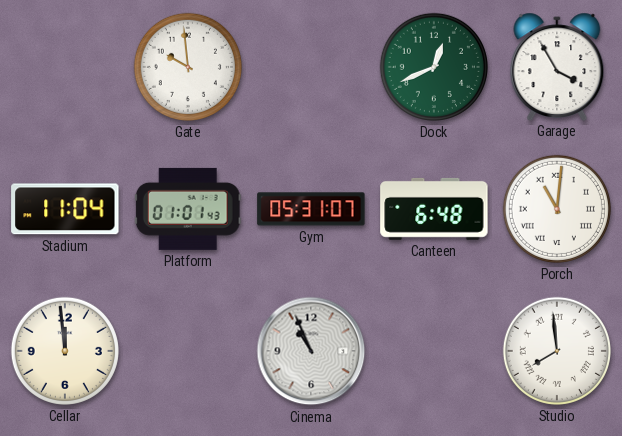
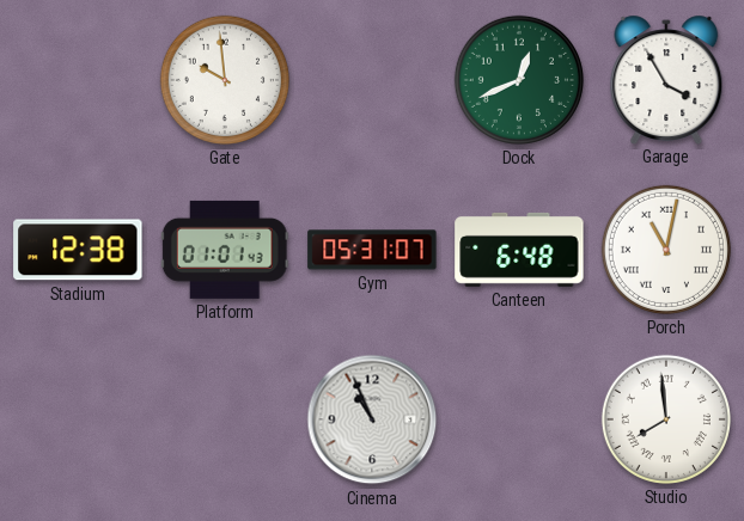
Stadium: 11:04 -> 12:38
Porch: 11:01 -> 11:02
Cellar: 11:59 -> none
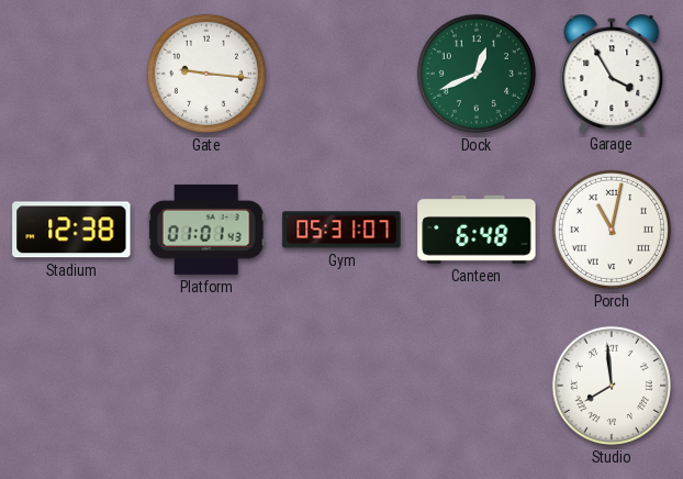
Gate: 9:59 -> 9:16
Cinema: 10:56 -> none
